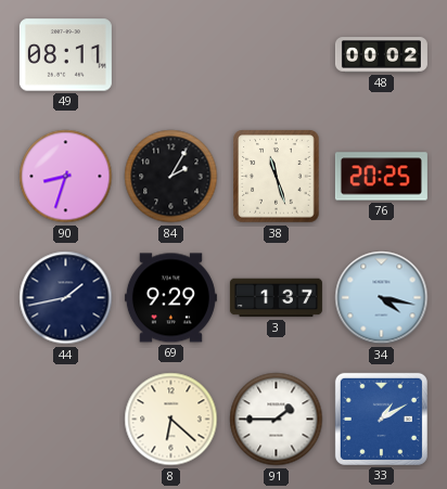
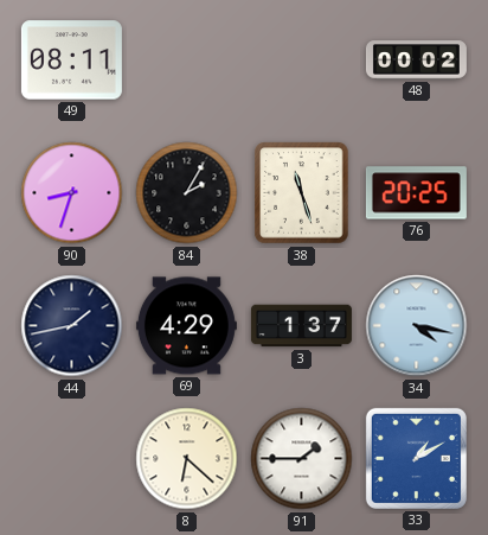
69: 9:29 -> 4:29
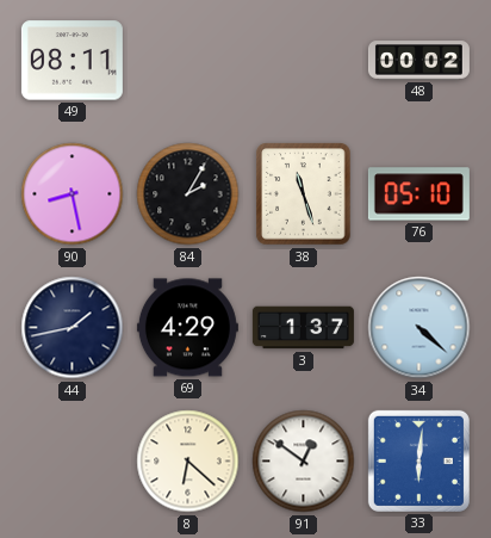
90: 8:33 -> 8:28
76: 20:25 -> 05:10
34: 4:17 -> 4:22
91: 1:45 -> 12:51
33: 1:10 -> 6:01
